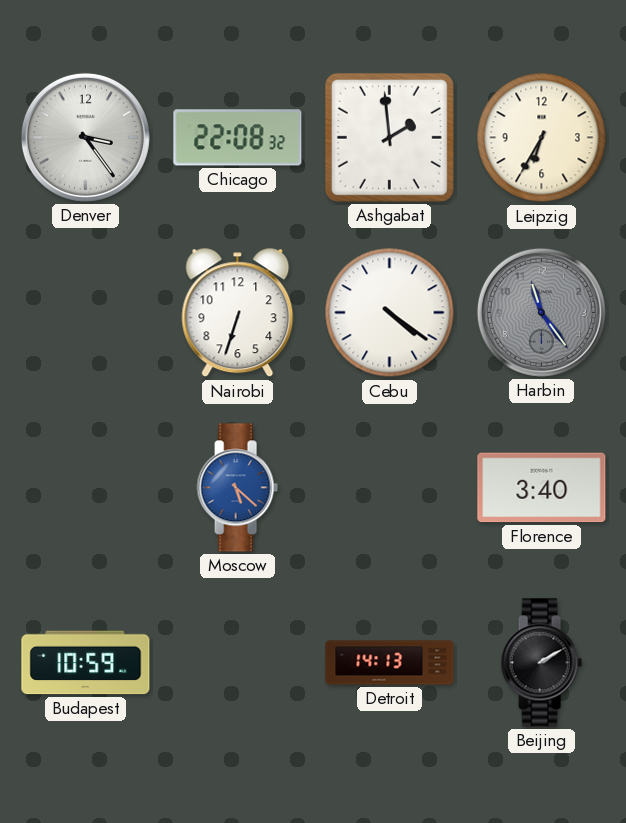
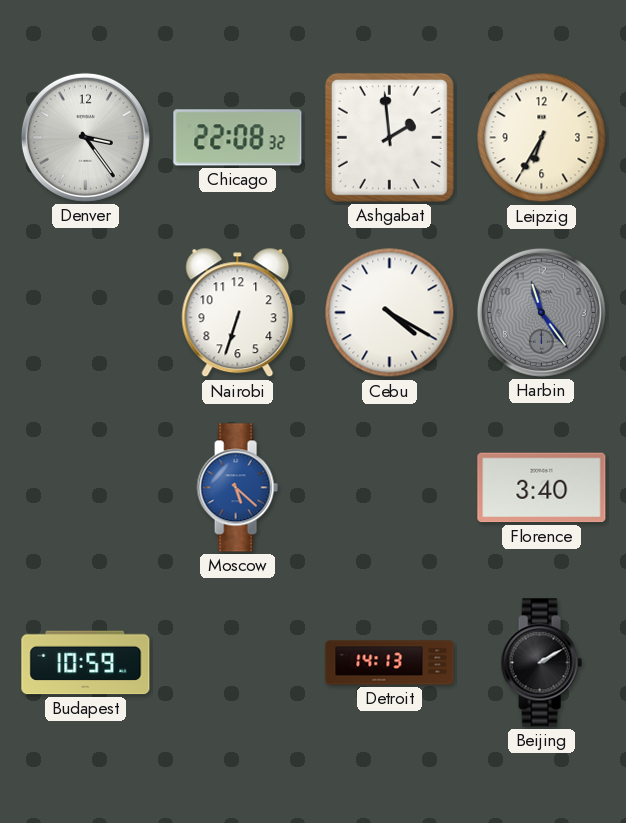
Cebu: 4:21 -> 4:20
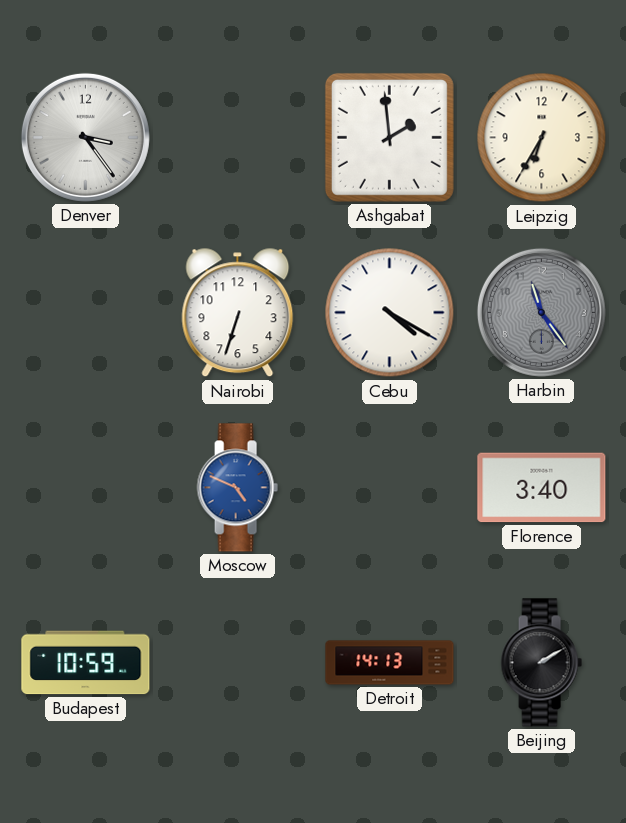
Chicago: 22:08 -> none
Moscow: 5:22 -> 4:49
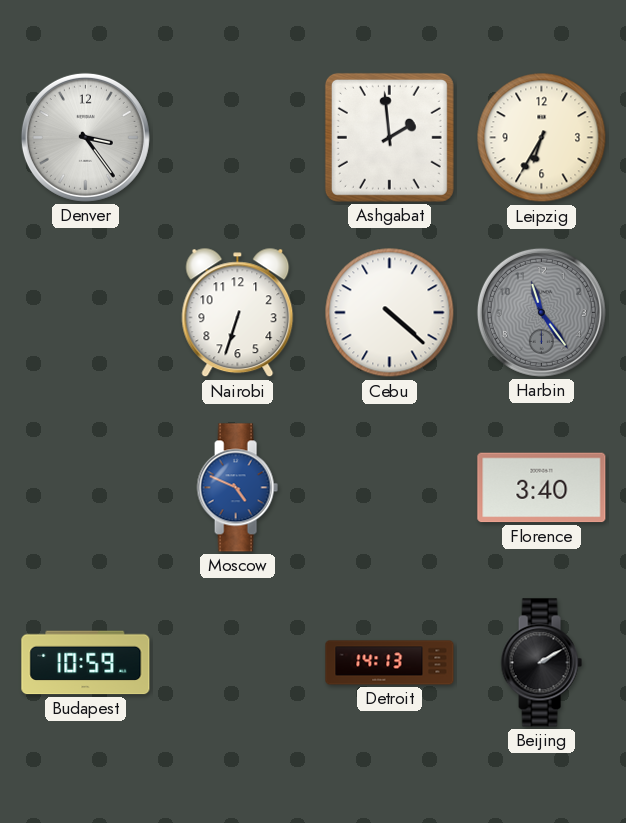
Cebu: 4:20 -> 4:22
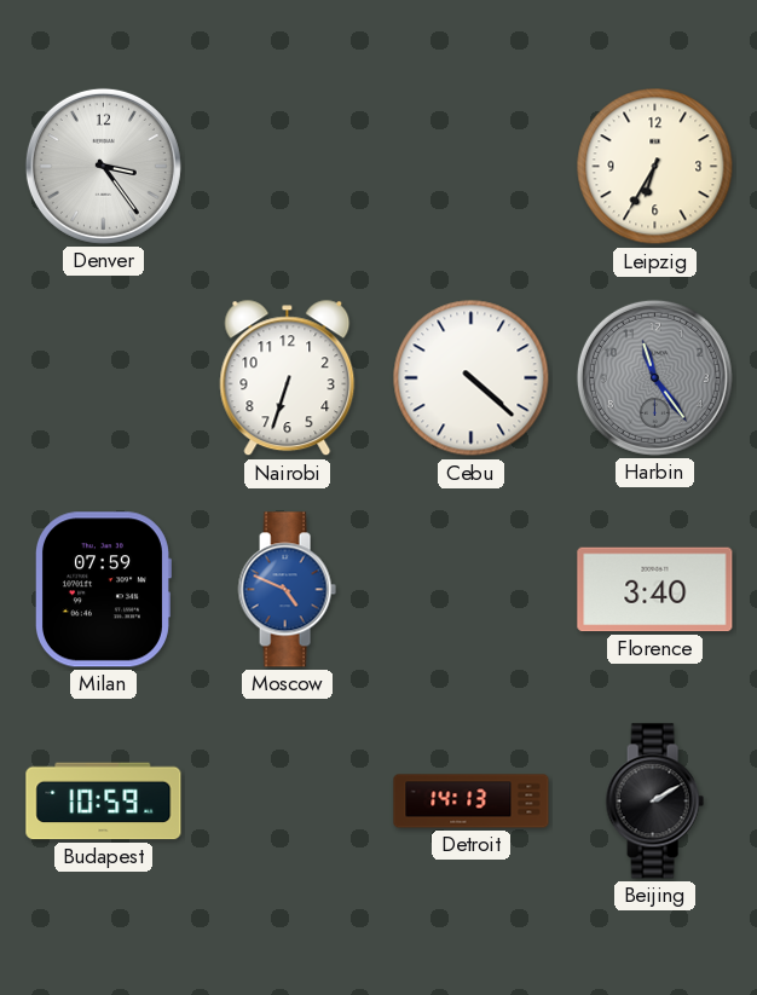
Ashgabat: 1:59 -> none
Milan: none -> 07:59
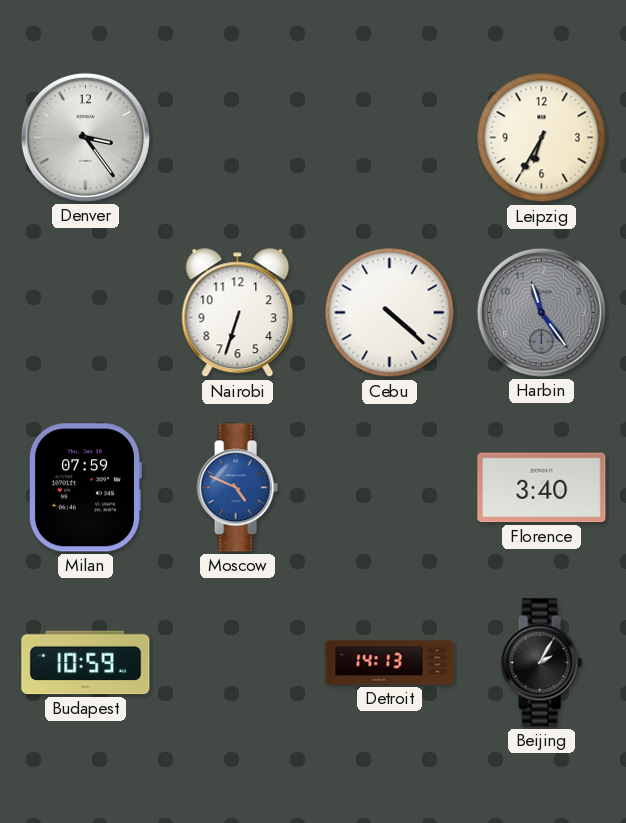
Beijing: 2:10 -> 2:05
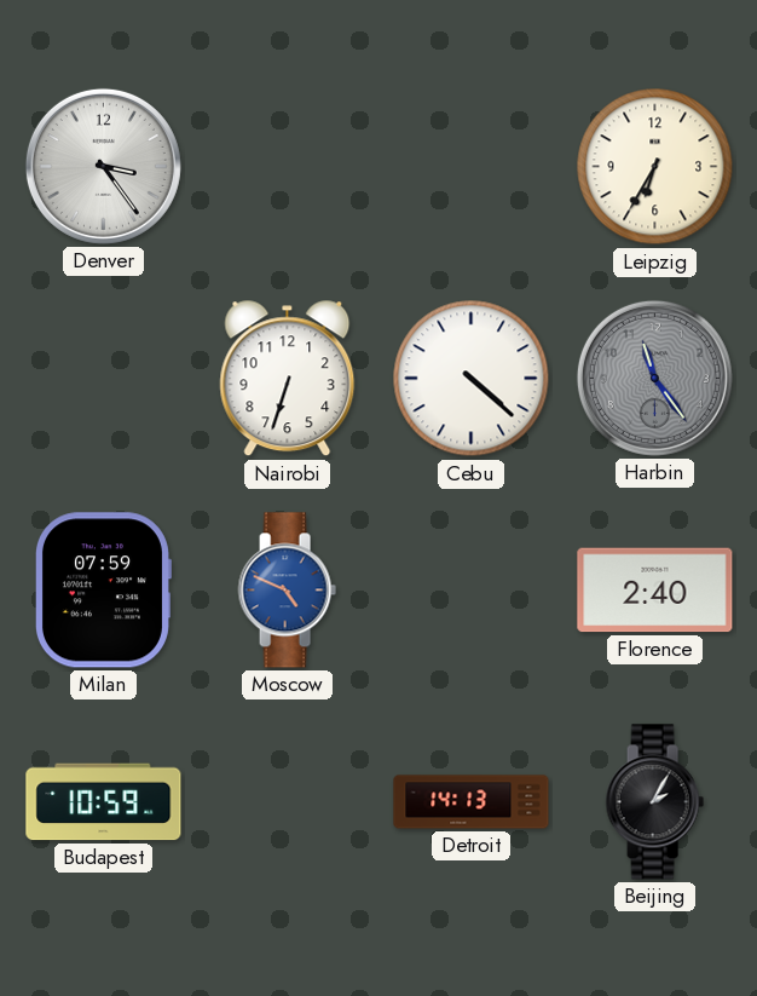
Florence: 3:40 -> 2:40
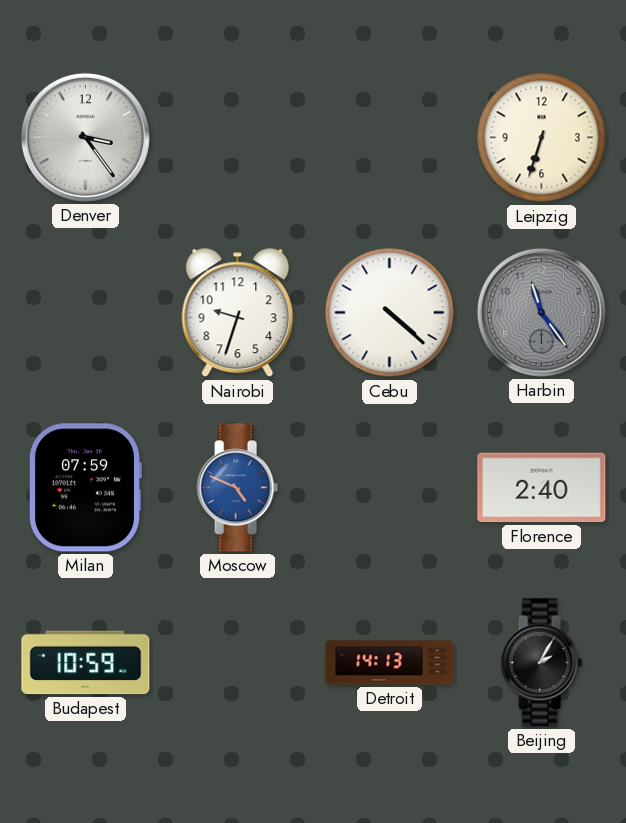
Leipzig: 6:35 -> 6:33
Nairobi: 6:33 -> 9:33
